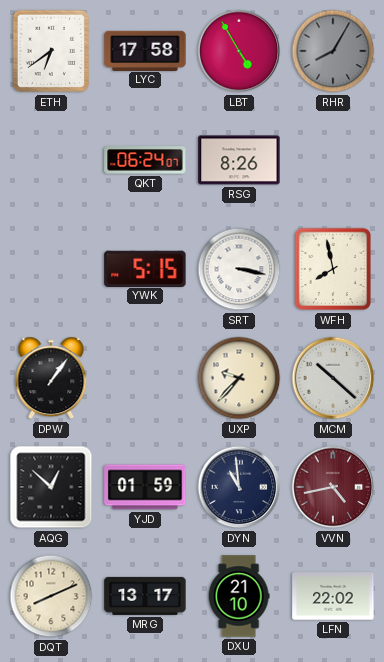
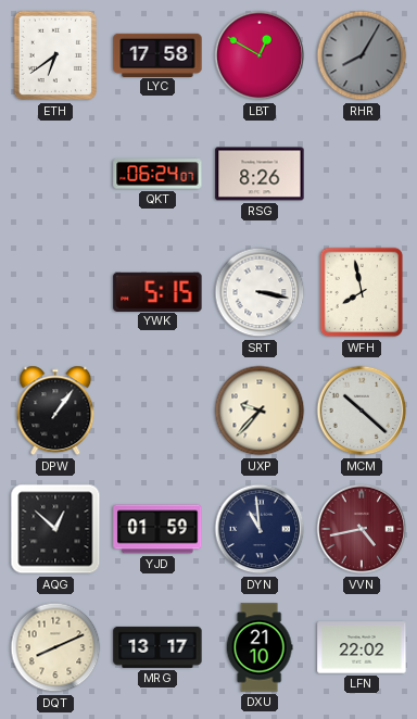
LBT: 4:55 -> 12:50
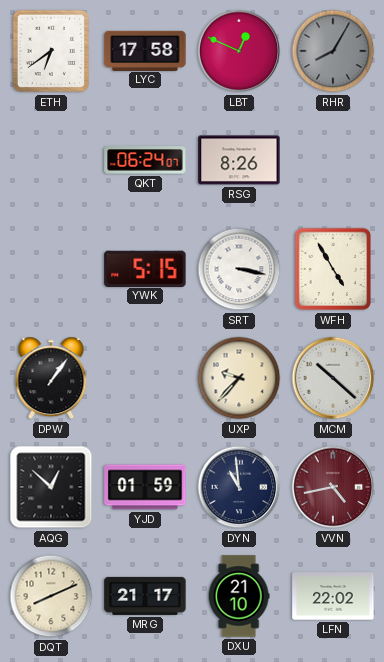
LBT: 12:50 -> 12:49
WFH: 7:58 -> 4:55
MRG: 13:17 -> 21:17
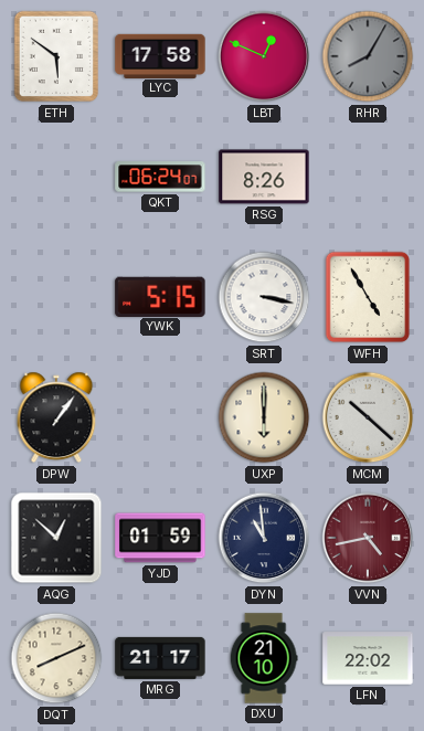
ETH: 6:39 -> 5:51
UXP: 9:37 -> 6:00
